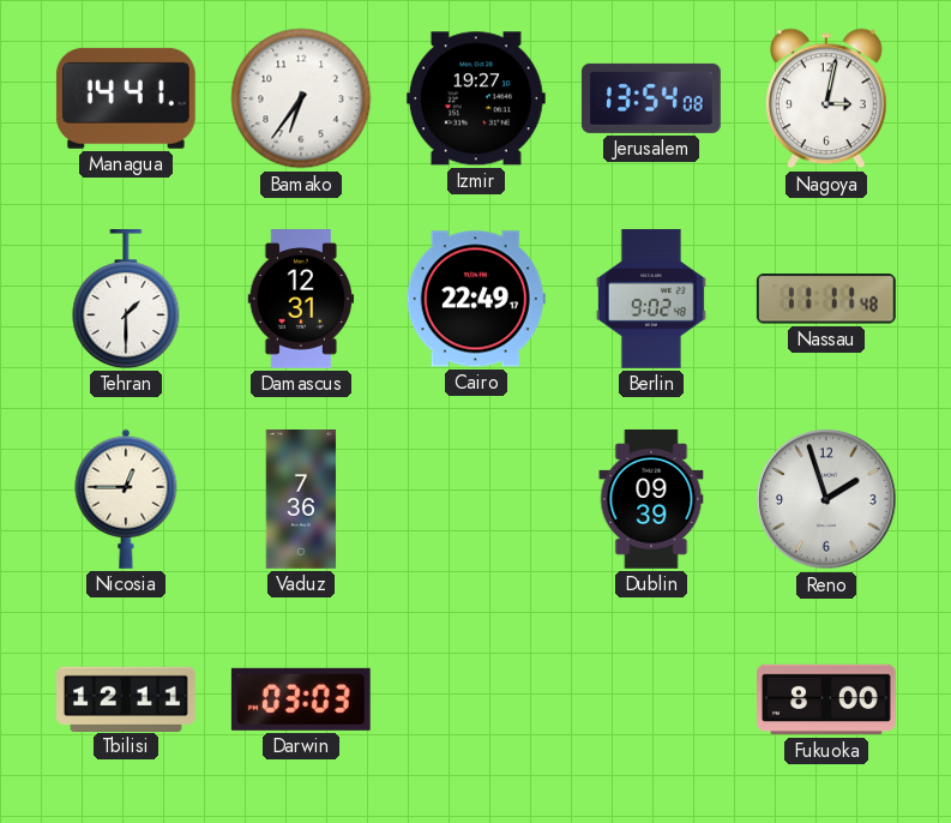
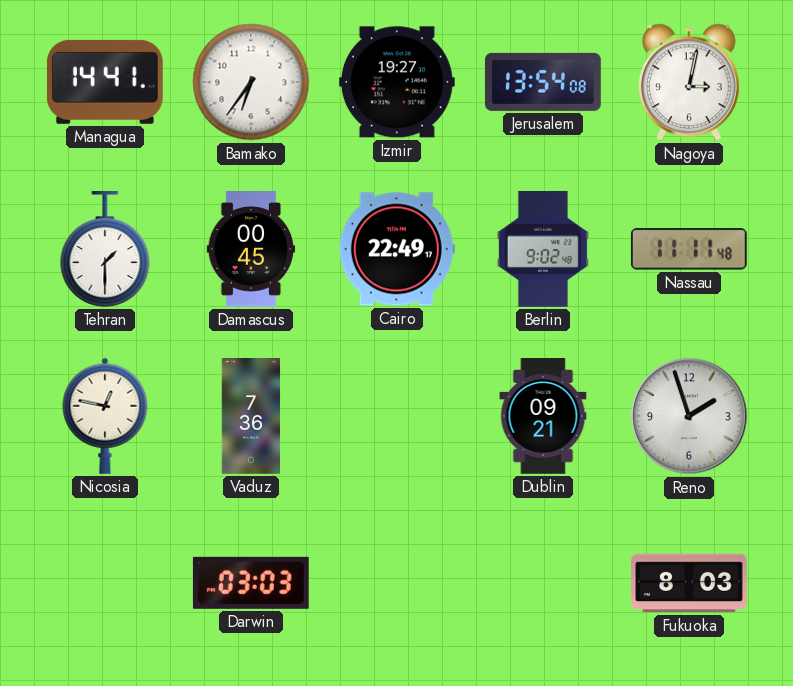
Damascus: 12:31 -> 00:45
Nicosia: 12:45 -> 12:47
Dublin: 09:39 -> 09:21
Tbilisi: 12:11 -> none
Fukuoka: 8:00 -> 8:03
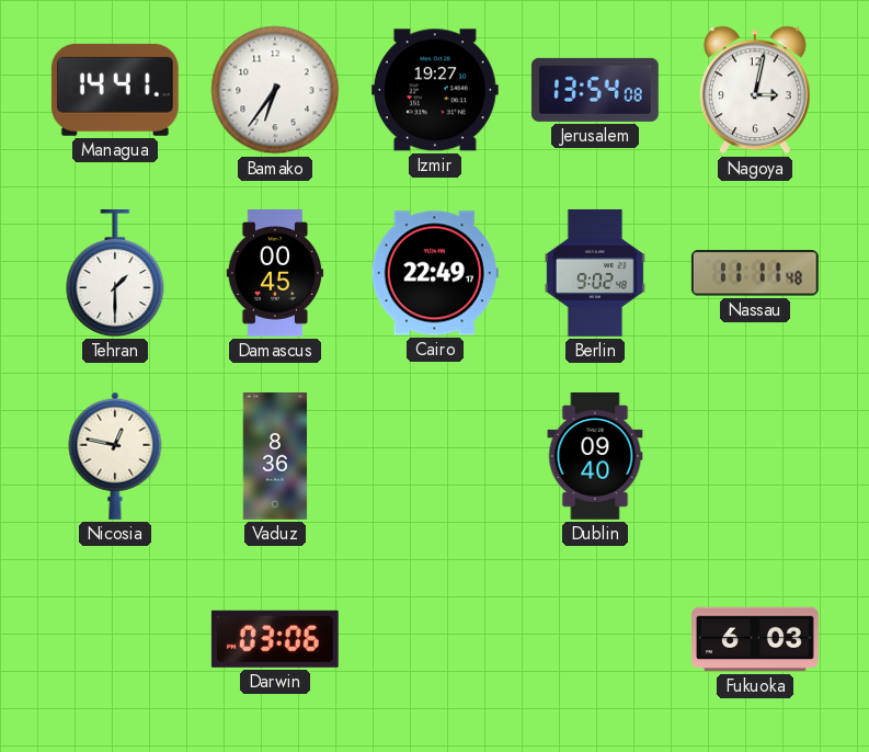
Vaduz: 7:36 -> 8:36
Dublin: 09:21 -> 09:40
Reno: 1:57 -> none
Darwin: 03:03 -> 03:06
Fukuoka: 8:03 -> 6:03
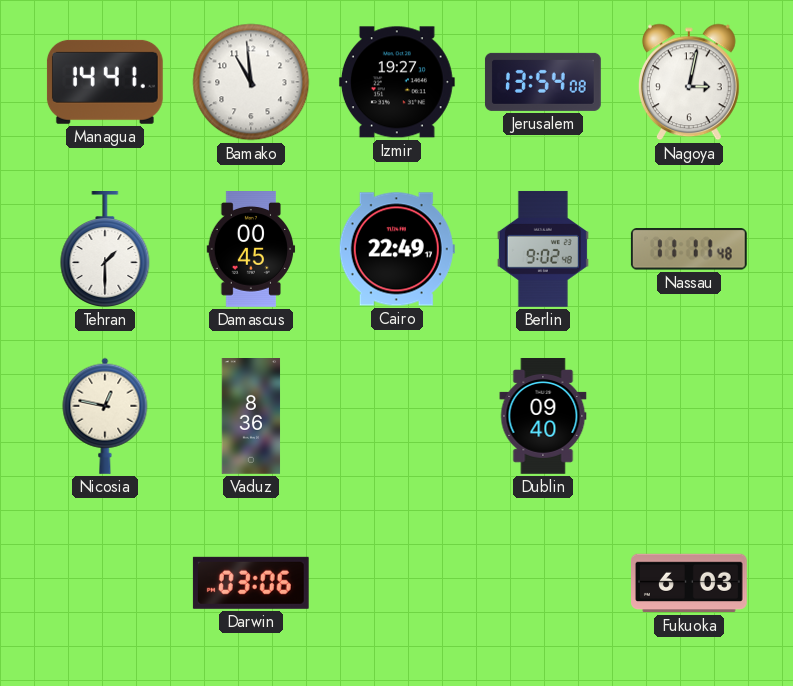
Bamako: 6:36 -> 10:59
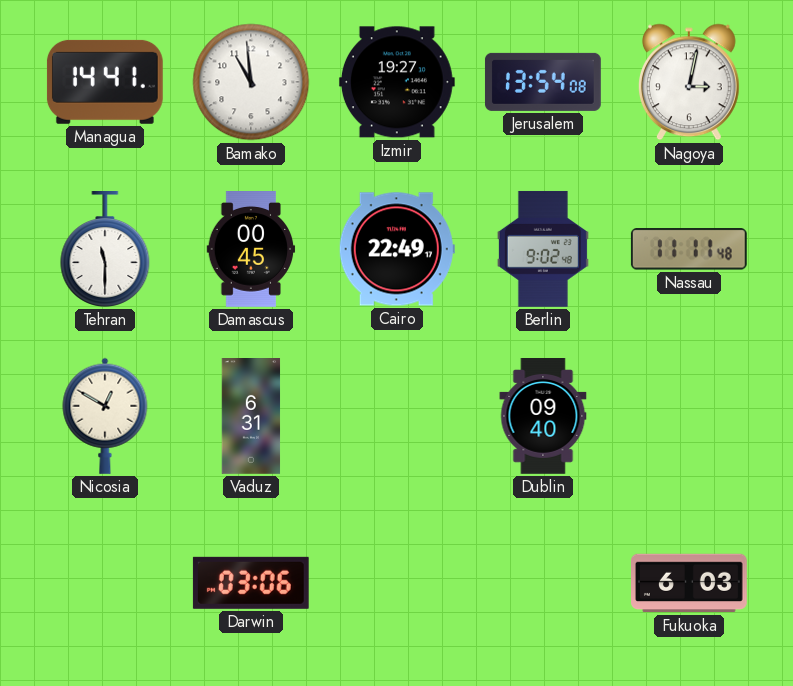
Tehran: 1:30 -> 11:30
Nicosia: 12:47 -> 12:50
Vaduz: 8:36 -> 6:31
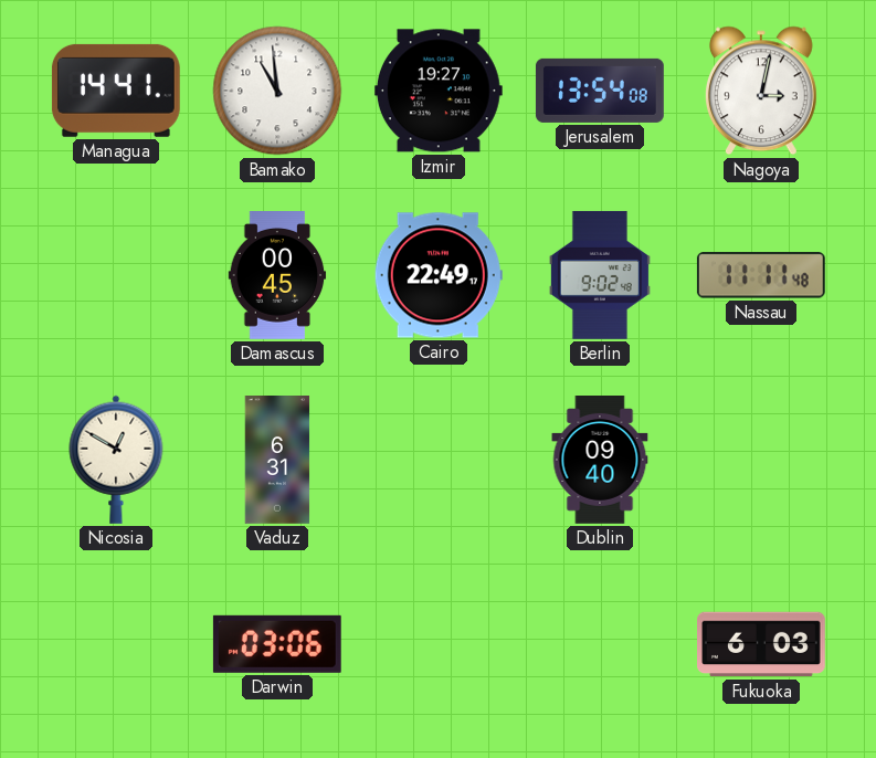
Tehran: 11:30 -> none
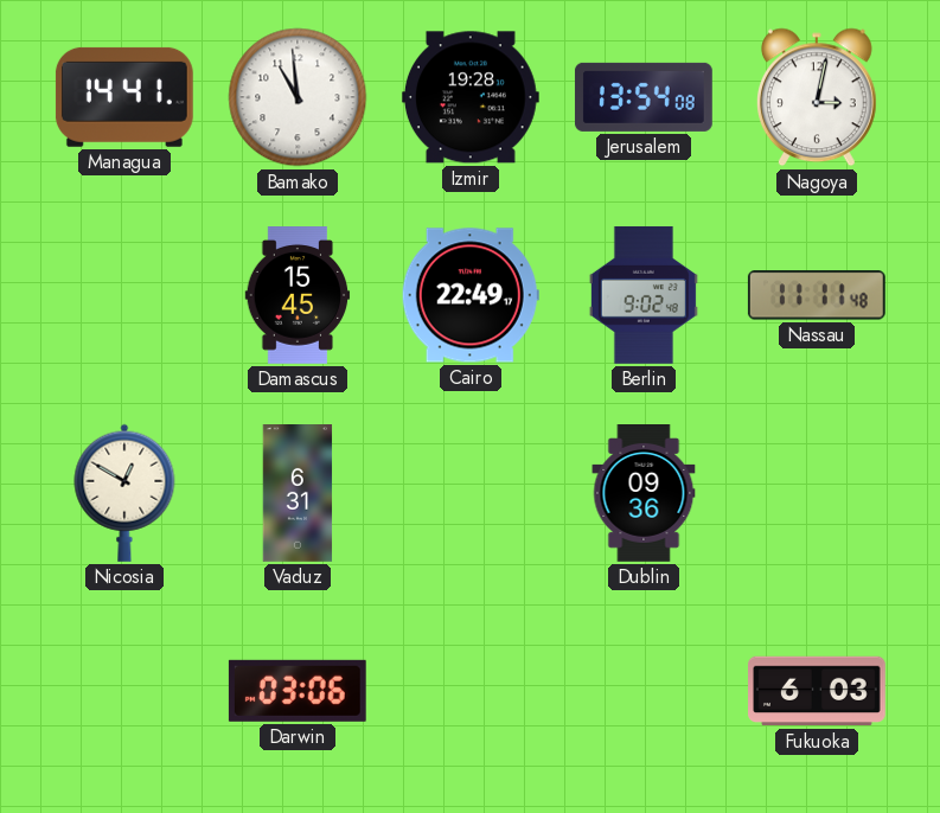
Izmir: 19:27 -> 19:28
Damascus: 00:45 -> 15:45
Dublin: 09:40 -> 09:36
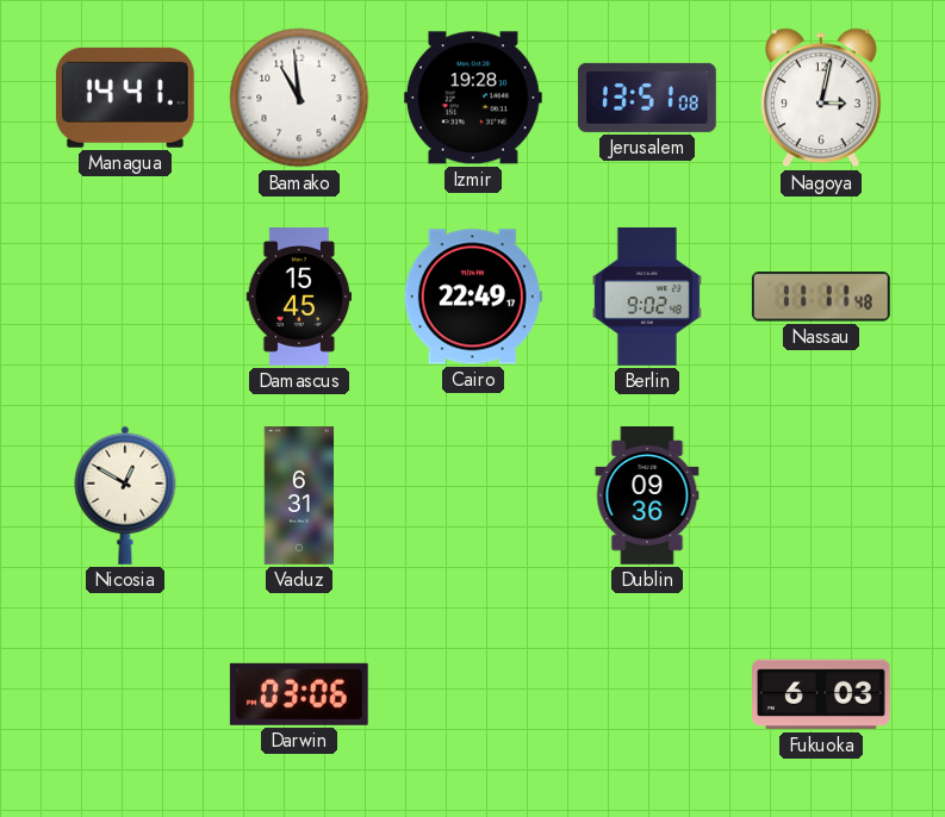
Jerusalem: 13:54 -> 13:51
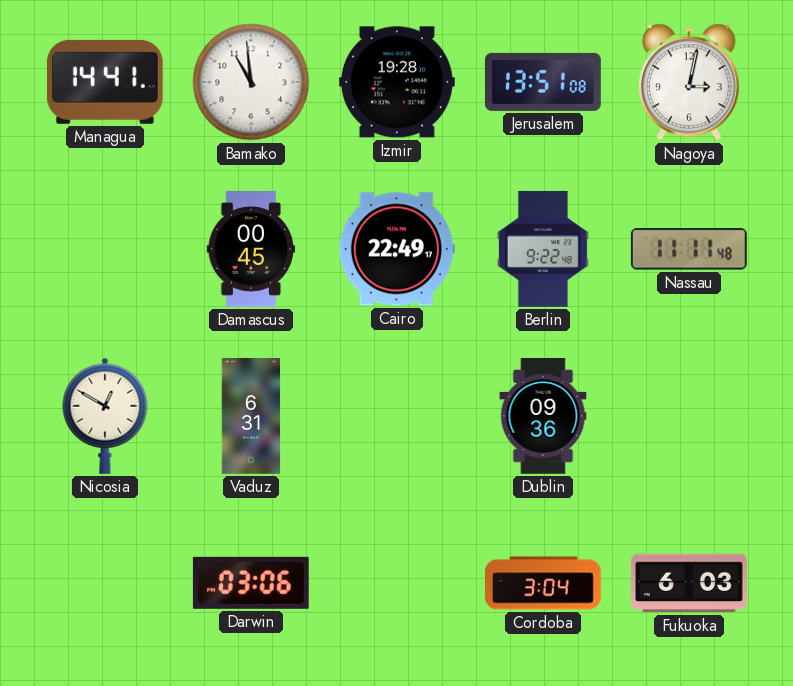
Damascus: 15:45 -> 00:45
Berlin: 9:02 -> 9:22
Cordoba: none -> 3:04
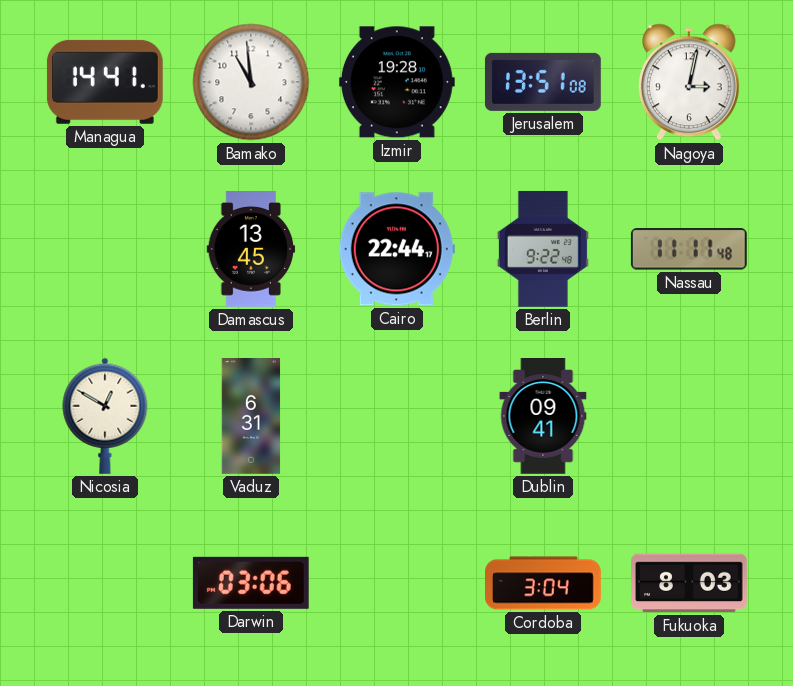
Damascus: 00:45 -> 13:45
Cairo: 22:49 -> 22:44
Dublin: 09:36 -> 09:41
Fukuoka: 6:03 -> 8:03
